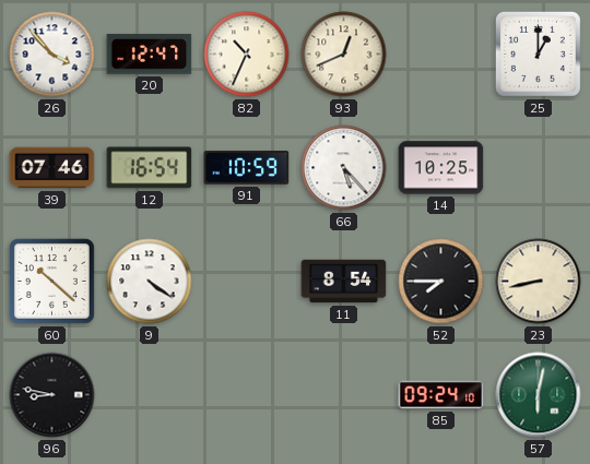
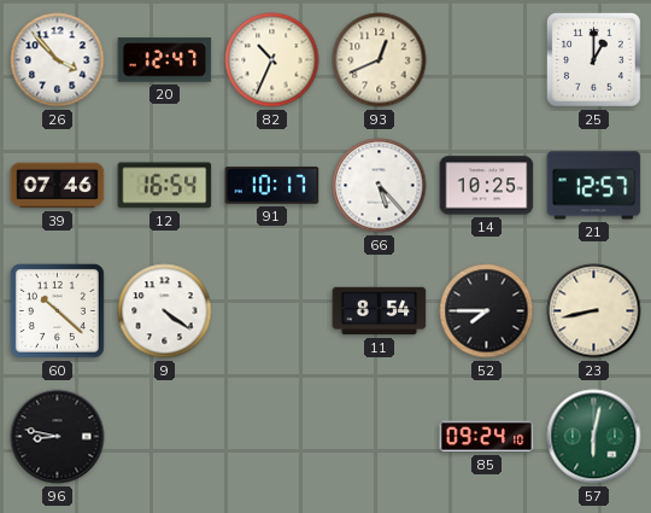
91: 10:59 -> 10:17
21: none -> 12:57
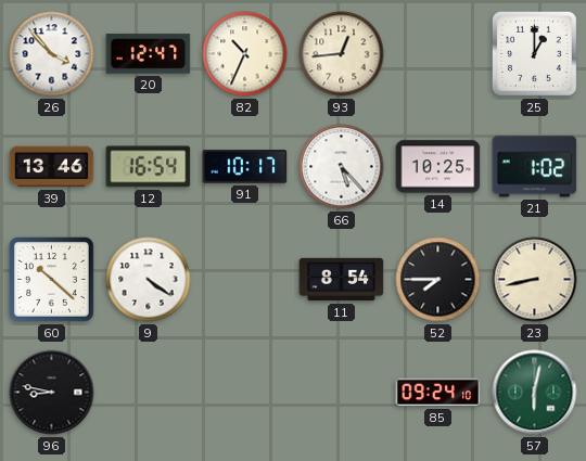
93: 12:41 -> 12:44
39: 07:46 -> 13:46
21: 12:57 -> 1:02
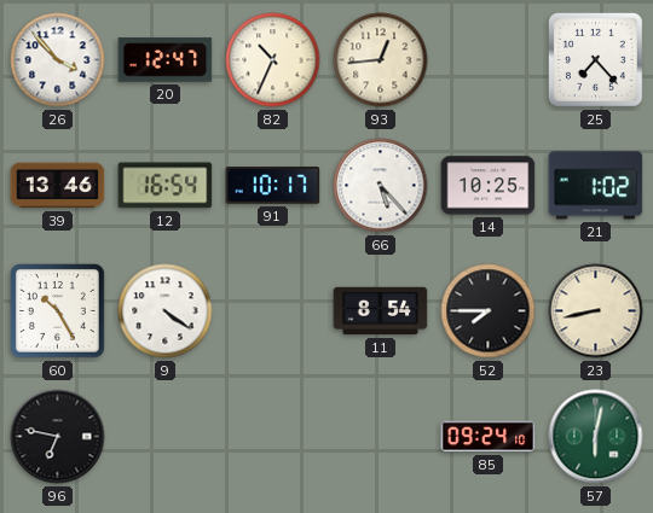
25: 1:00 -> 7:23
60: 10:22 -> 10:25
96: 8:47 -> 6:47
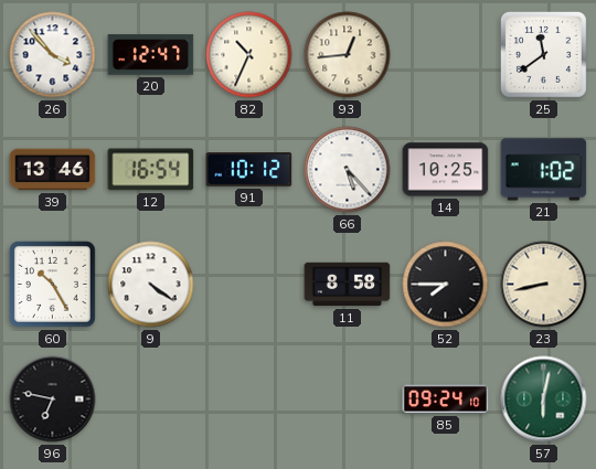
25: 7:23 -> 11:39
91: 10:17 -> 10:12
11: 8:54 -> 8:58
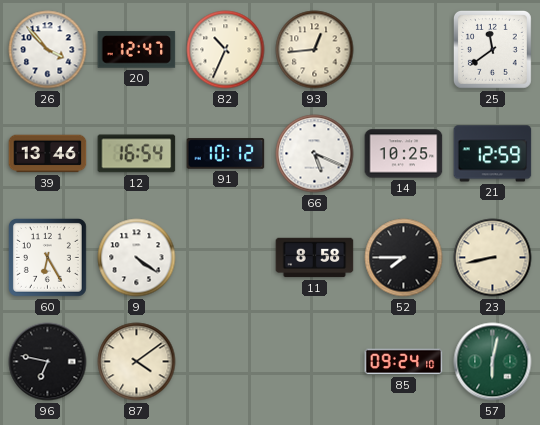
66: 5:23 -> 5:19
21: 1:02 -> 12:59
60: 10:25 -> 6:25
87: none -> 4:09
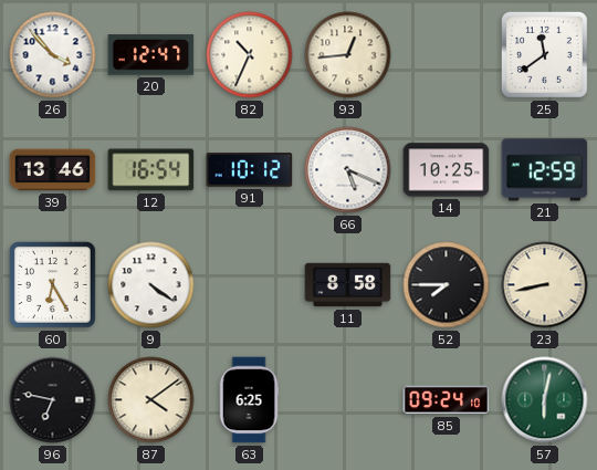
63: none -> 6:25
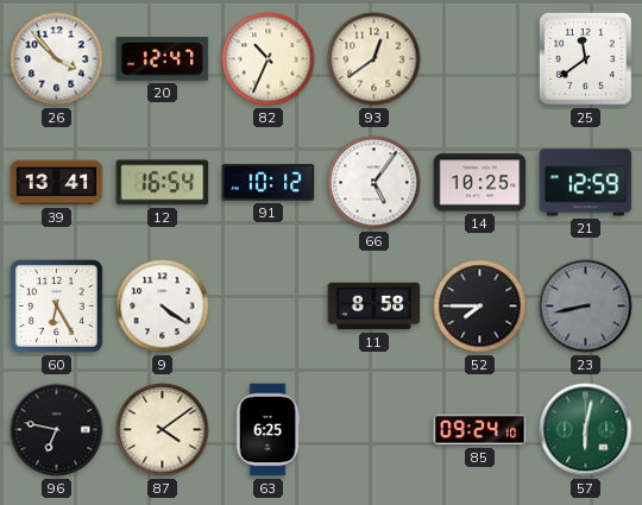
93: 12:44 -> 12:39
39: 13:46 -> 13:41
66: 5:19 -> 5:06
23 dial: cream -> grey
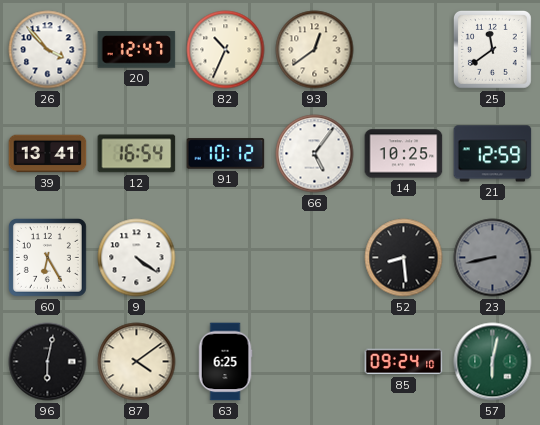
11: 8:58 -> none
52: 7:45 -> 8:29
96: 6:47 -> 6:02
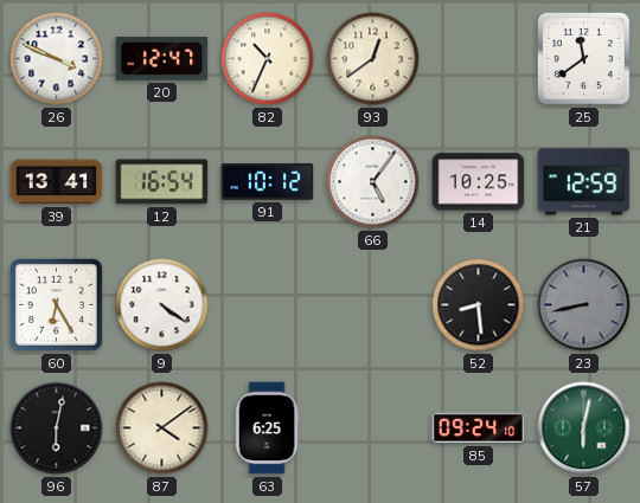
26: 3:53 -> 3:49
